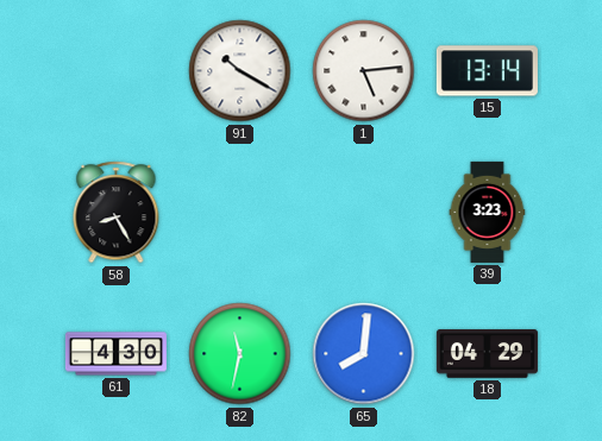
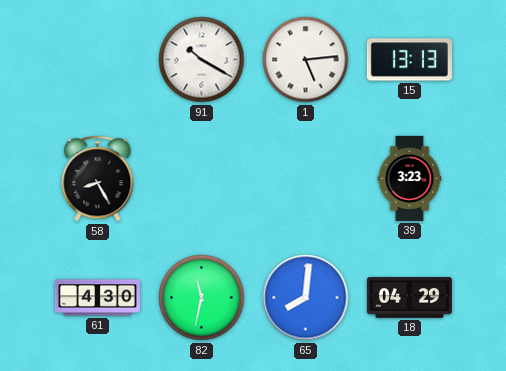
15: 13:14 -> 13:13
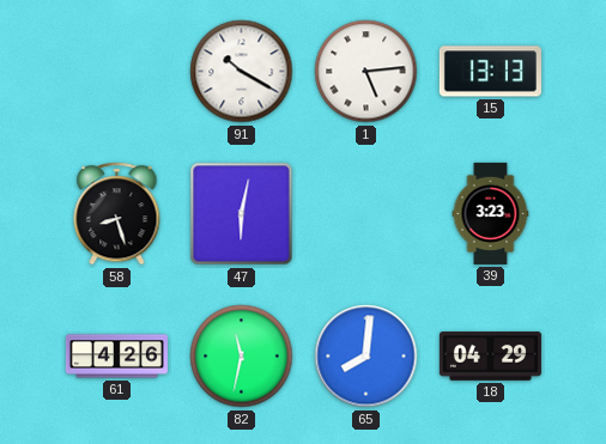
58: 8:25 -> 8:27
47: none -> 6:02
61: 4:30 -> 4:26
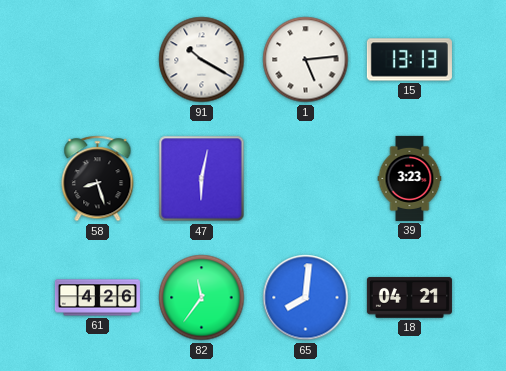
82: 11:32 -> 11:36
18: 04:29 -> 04:21
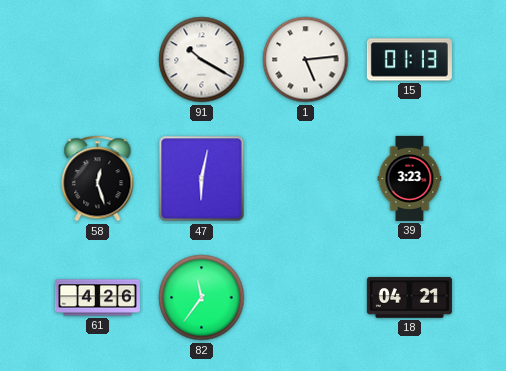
15: 13:13 -> 01:13
58: 8:27 -> 12:27
65: 8:01 -> none
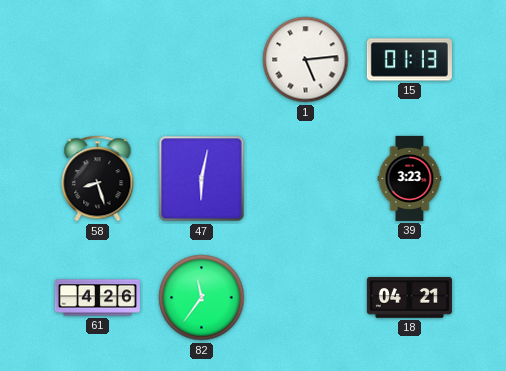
91: 10:20 -> none
58: 12:27 -> 8:27
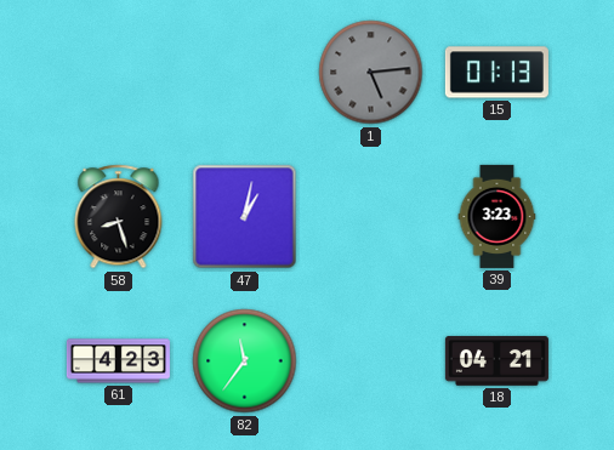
1 dial: white -> grey
47: 6:02 -> 1:02
61: 4:26 -> 4:23
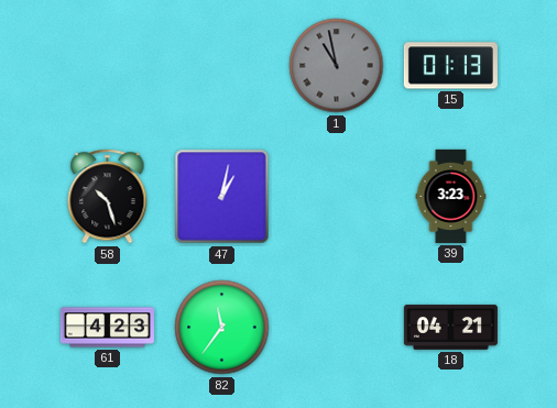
1: 5:14 -> 10:58
58: 8:27 -> 10:27
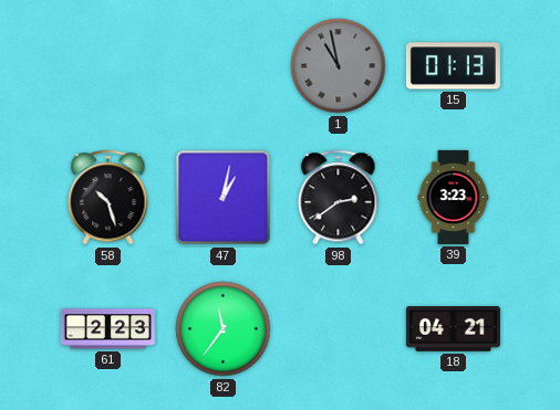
98: none -> 2:39
61: 4:23 -> 2:23
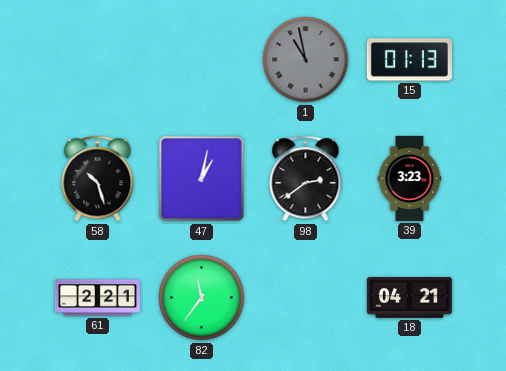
61: 2:23 -> 2:21
